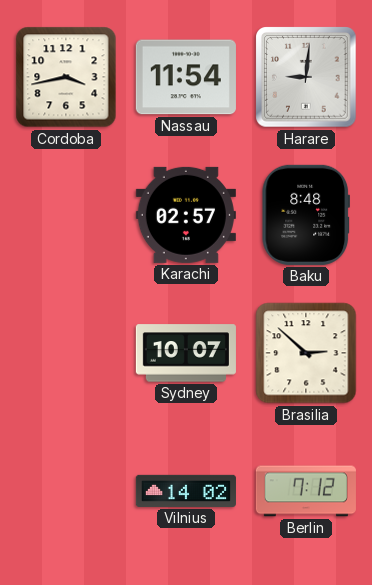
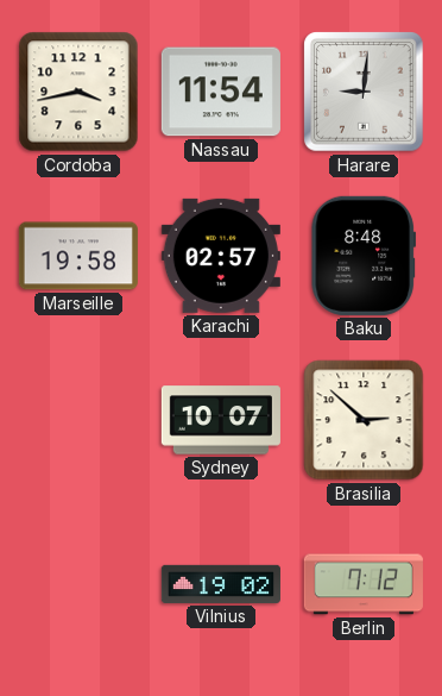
Marseille: none -> 19:58
Vilnius: 14:02 -> 19:02
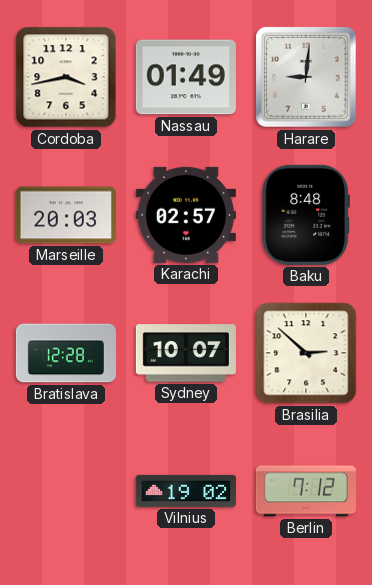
Nassau: 11:54 -> 01:49
Marseille: 19:58 -> 20:03
Bratislava: none -> 12:28
